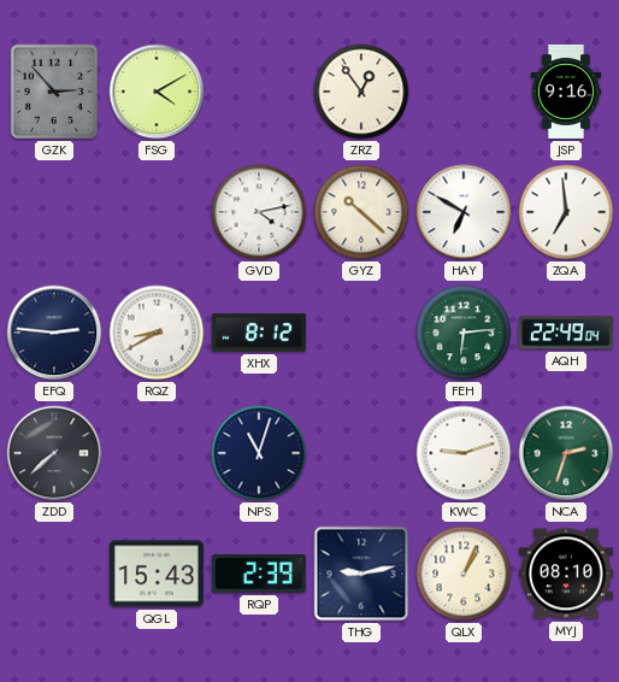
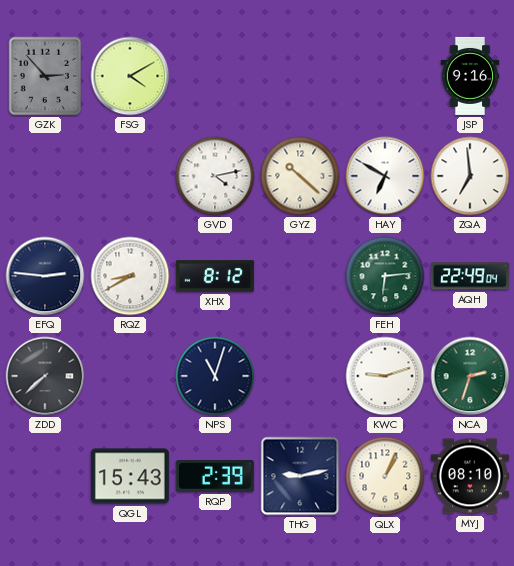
ZRZ: 12:54 -> none
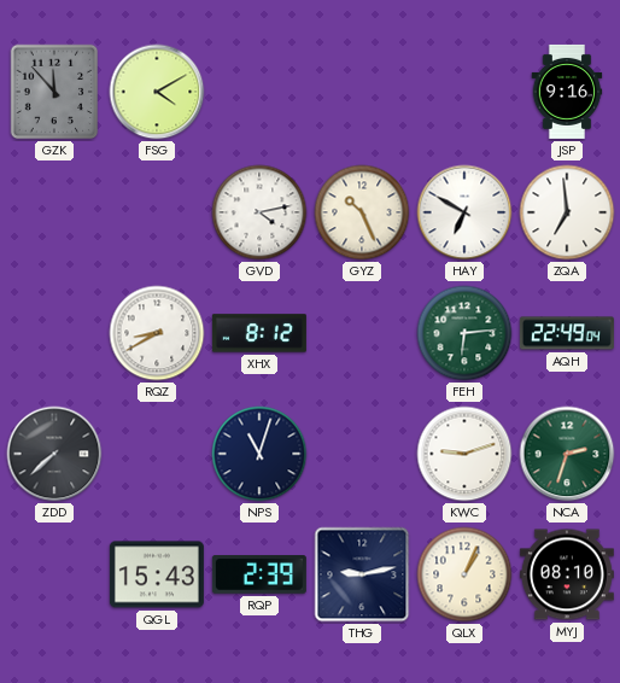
GZK: 2:53 -> 11:53
GYZ: 10:22 -> 10:26
EFQ: 2:46 -> none
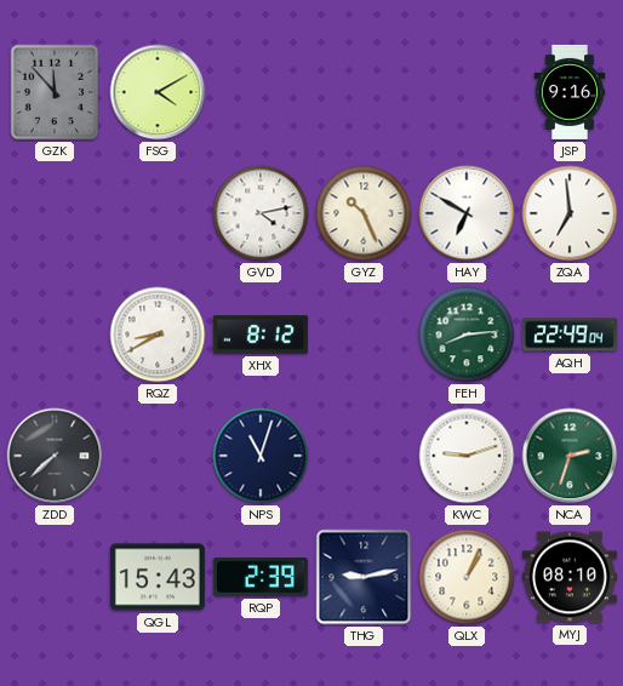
FEH: 6:14 -> 8:14
